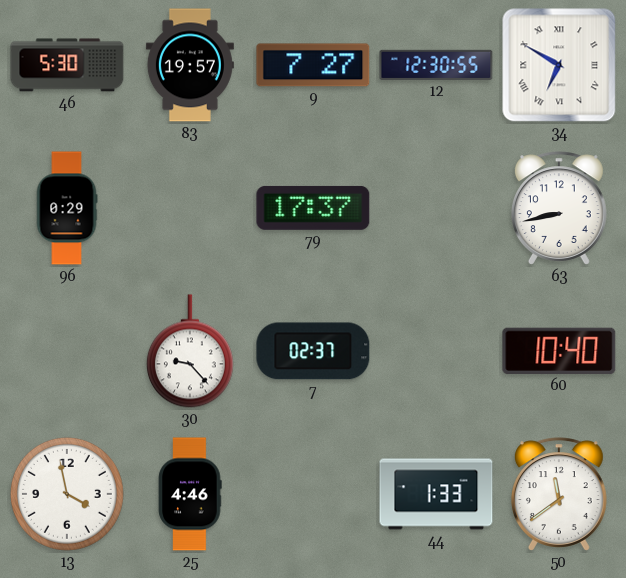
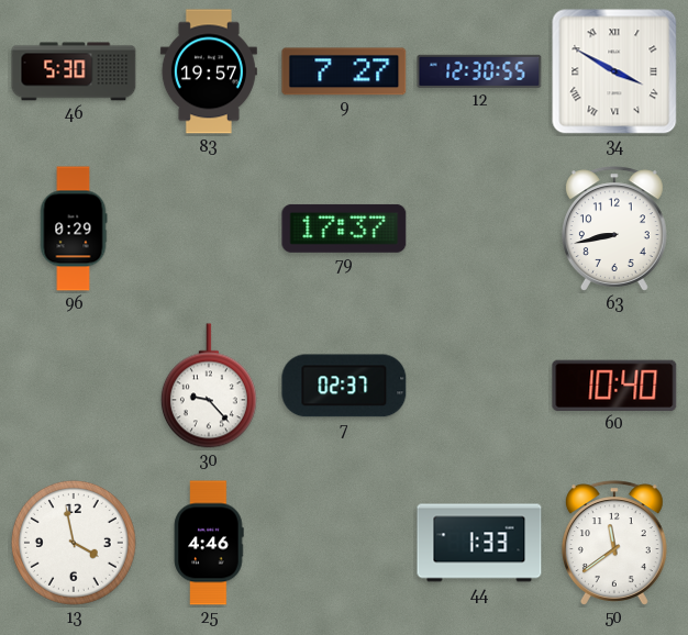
34: 6:50 -> 3:50
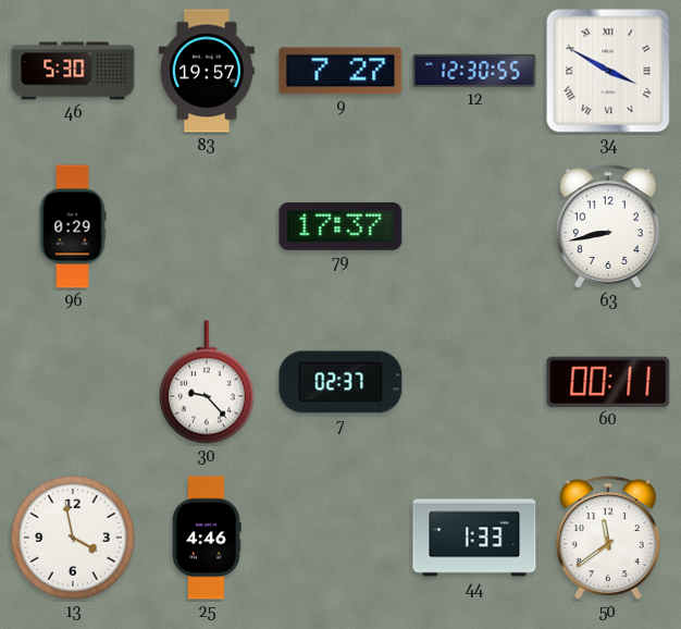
60: 10:40 -> 00:11
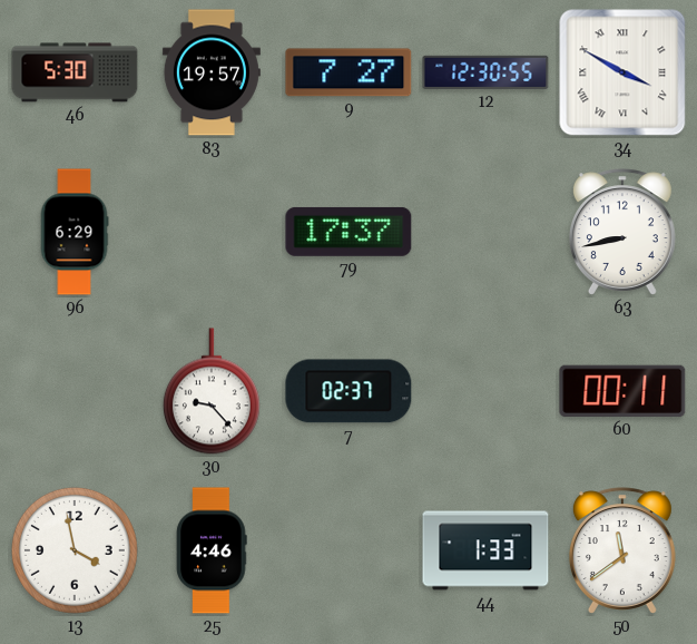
96: 0:29 -> 6:29
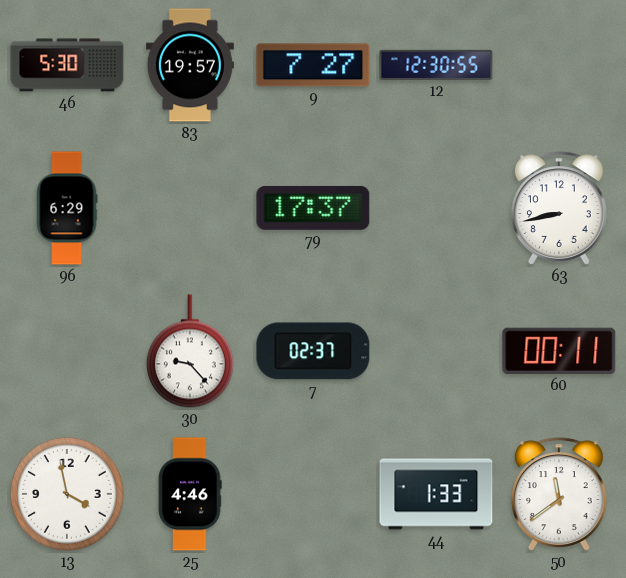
34: 3:50 -> none
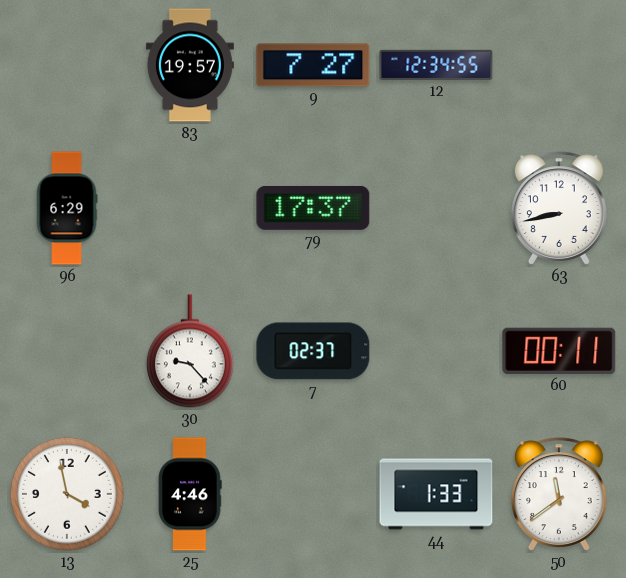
46: 5:30 -> none
12: 12:30 -> 12:34
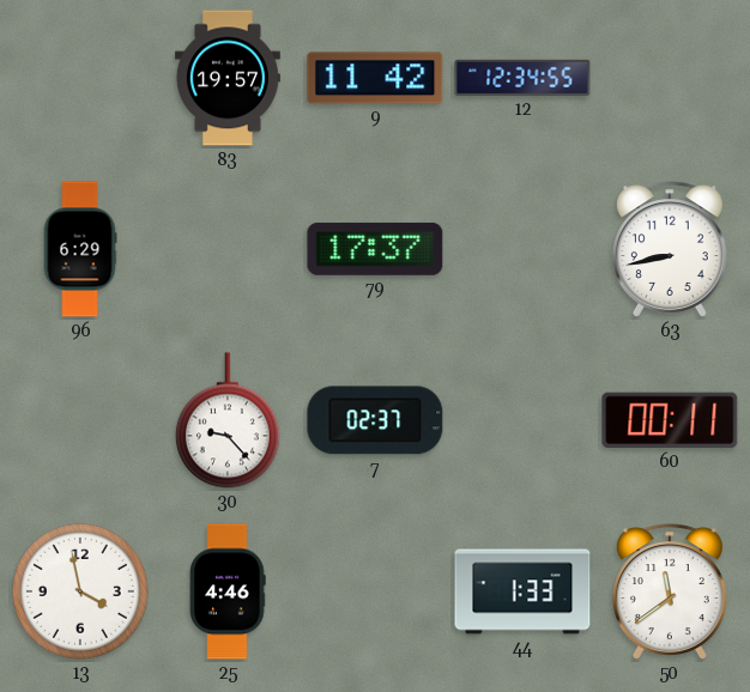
9: 7:27 -> 11:42
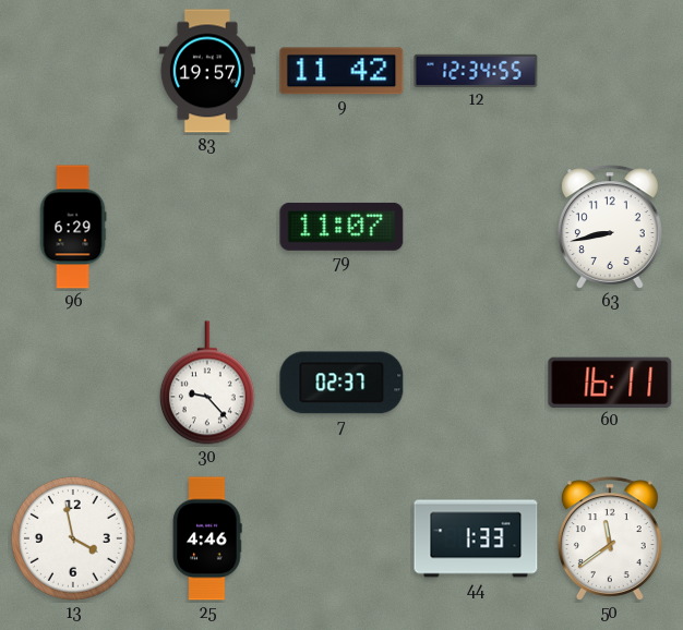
79: 17:37 -> 11:07
60: 00:11 -> 16:11
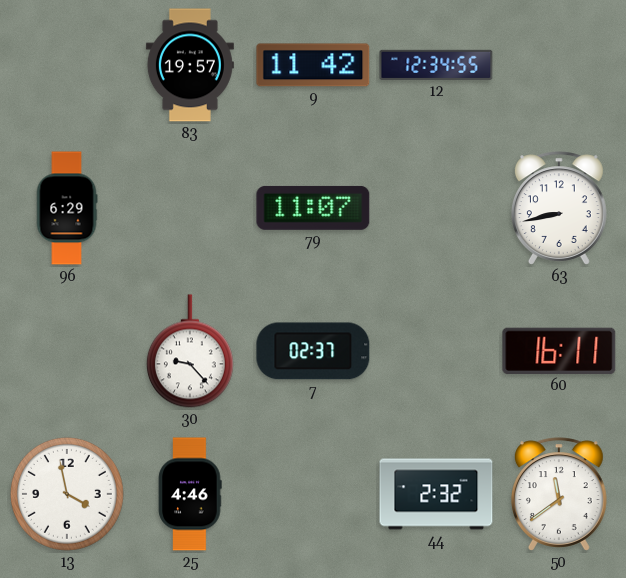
44: 1:33 -> 2:32
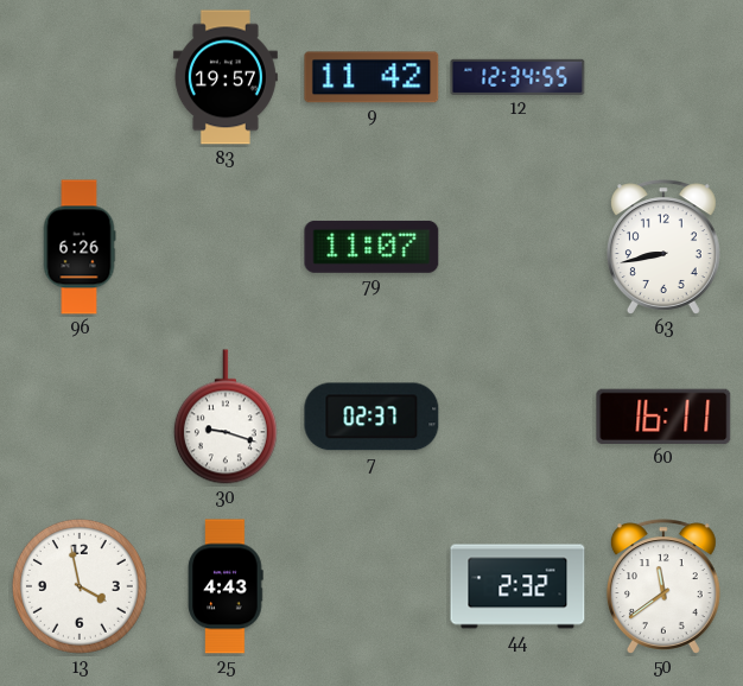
96: 6:29 -> 6:26
30: 9:23 -> 9:18
25: 4:46 -> 4:43
